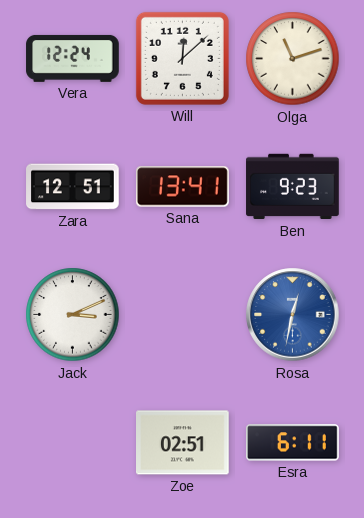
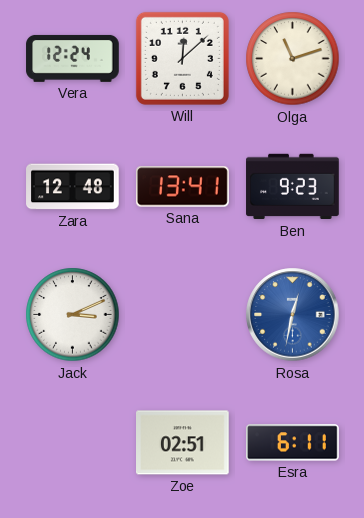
Zara: 12:51 -> 12:48
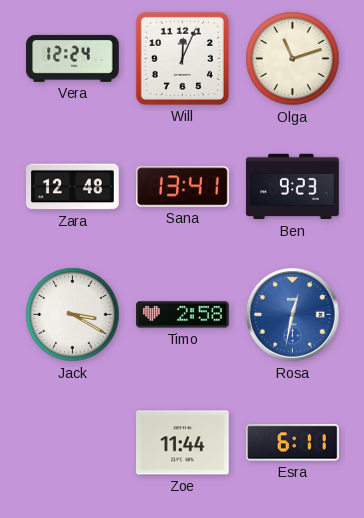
Will: 12:08 -> 12:04
Jack: 3:11 -> 3:20
Timo: none -> 2:58
Zoe: 02:51 -> 11:44
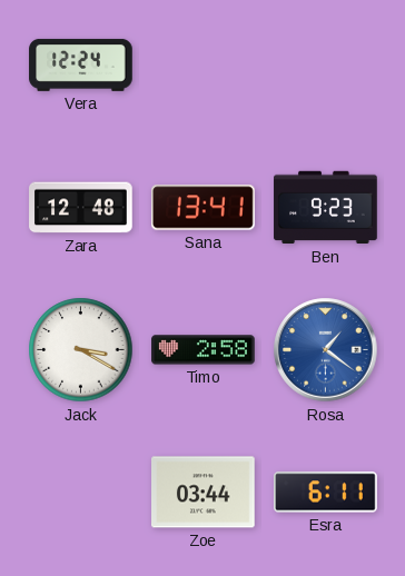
Will: 12:04 -> none
Olga: 11:12 -> none
Rosa: 12:32 -> 1:21
Zoe: 11:44 -> 03:44
